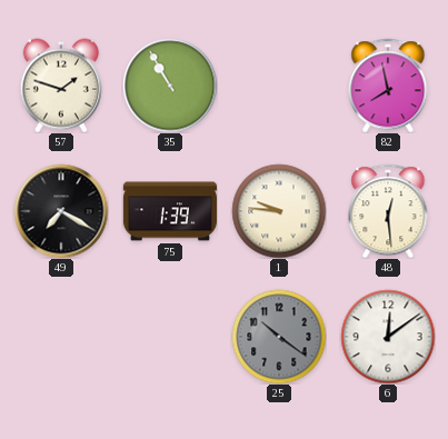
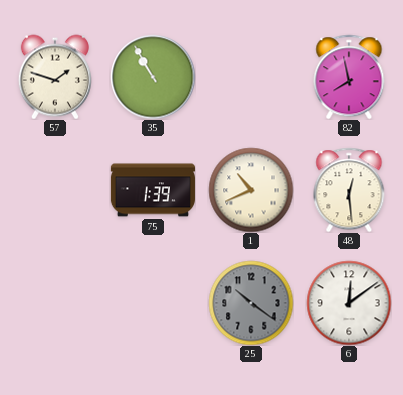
49: 7:20 -> none
1: 9:46 -> 10:41
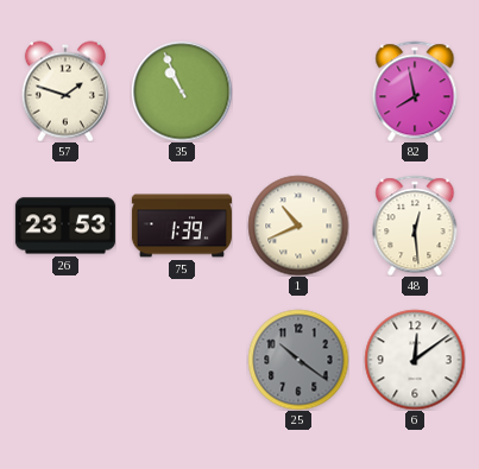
35: 10:55 -> 10:56
26: none -> 23:53
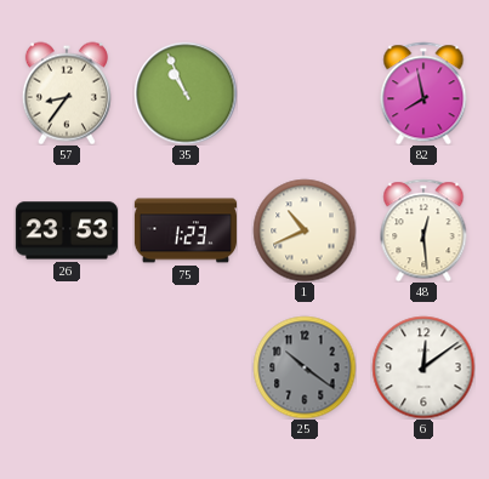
57: 1:48 -> 8:36
75: 1:39 -> 1:23
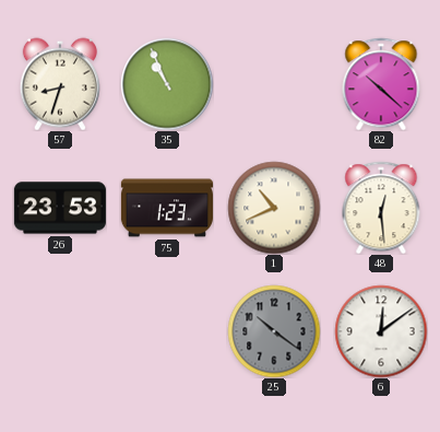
57: 8:36 -> 8:33
82: 7:58 -> 10:22
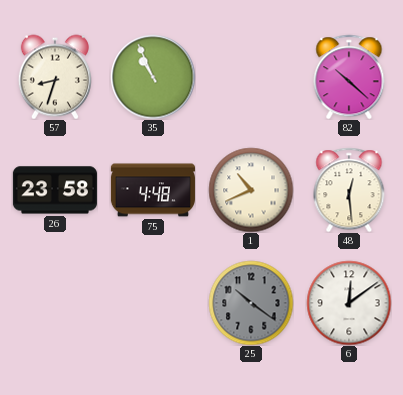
26: 23:53 -> 23:58
75: 1:23 -> 4:48
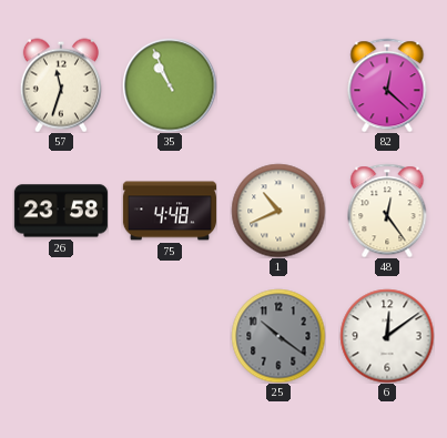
57: 8:33 -> 11:33
82: 10:22 -> 12:22
48: 12:29 -> 12:24
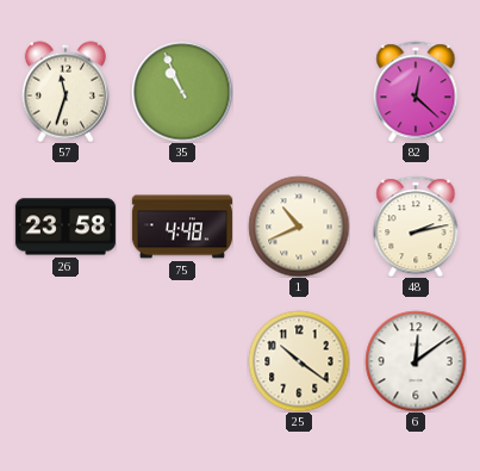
48: 12:24 -> 2:13
25 dial: grey -> cream
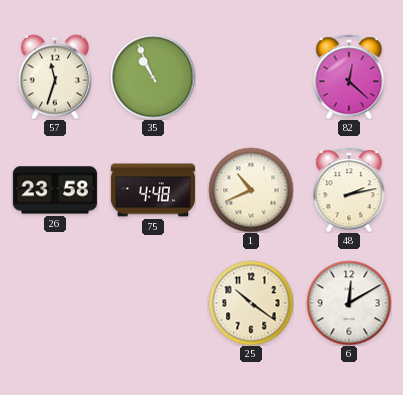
6: 12:09 -> 12:10
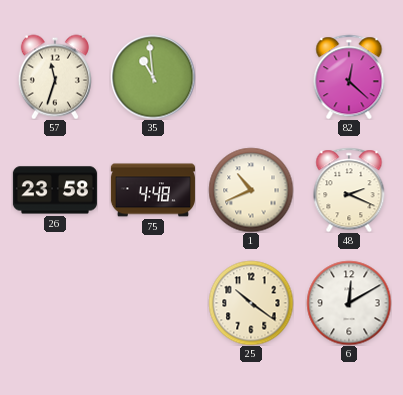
35: 10:56 -> 10:59
48: 2:13 -> 2:19
